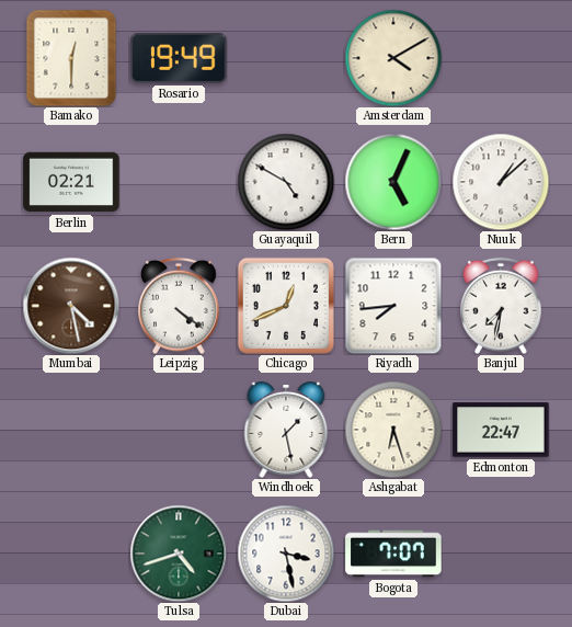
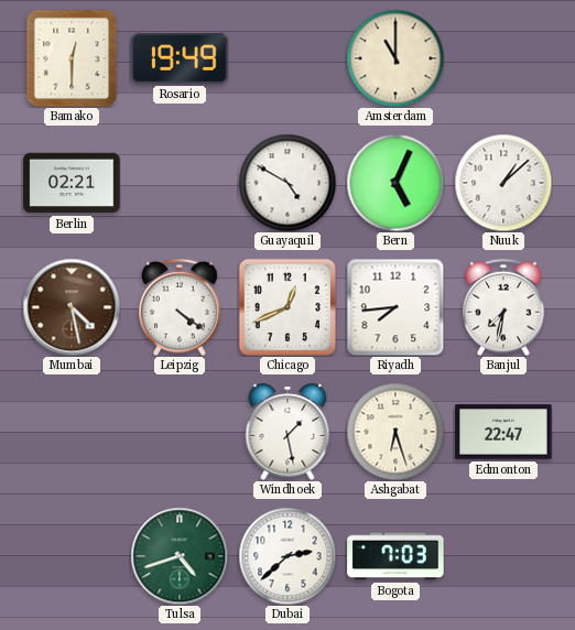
Amsterdam: 4:10 -> 11:00
Dubai: 3:28 -> 2:38
Bogota: 7:07 -> 7:03
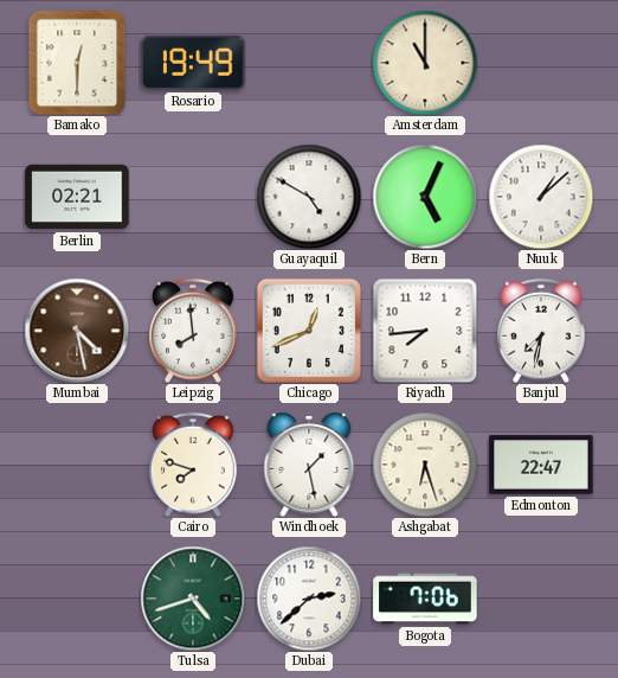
Leipzig: 4:21 -> 7:59
Cairo: none -> 7:48
Bogota: 7:03 -> 7:06
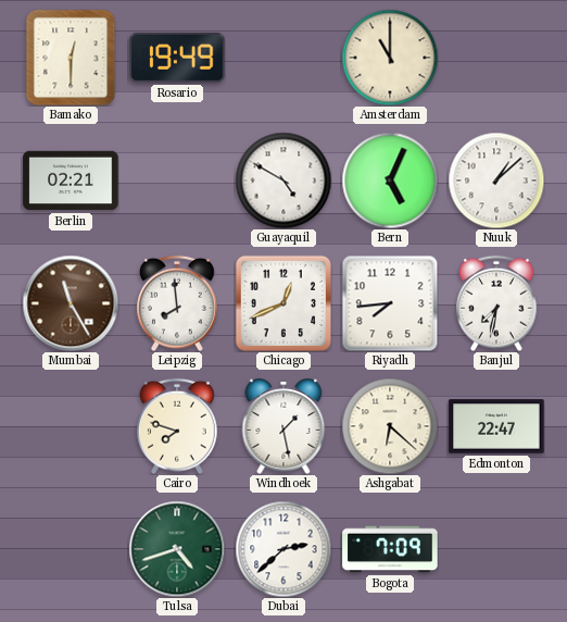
Mumbai: 4:28 -> 11:25
Ashgabat: 6:27 -> 6:22
Bogota: 7:06 -> 7:09
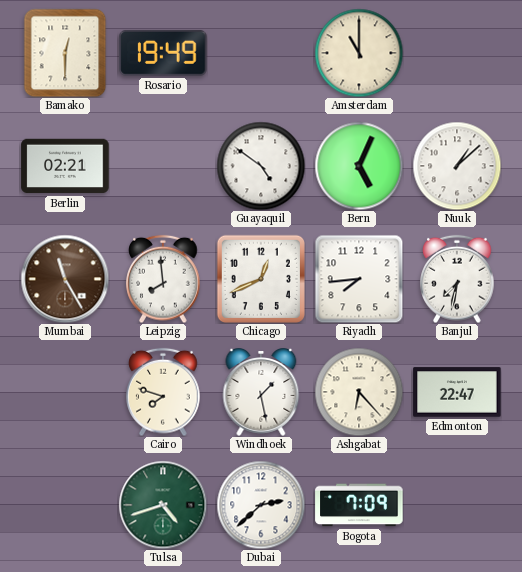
Guayaquil: 4:50 -> 4:51
Ashgabat: 6:22 -> 6:23
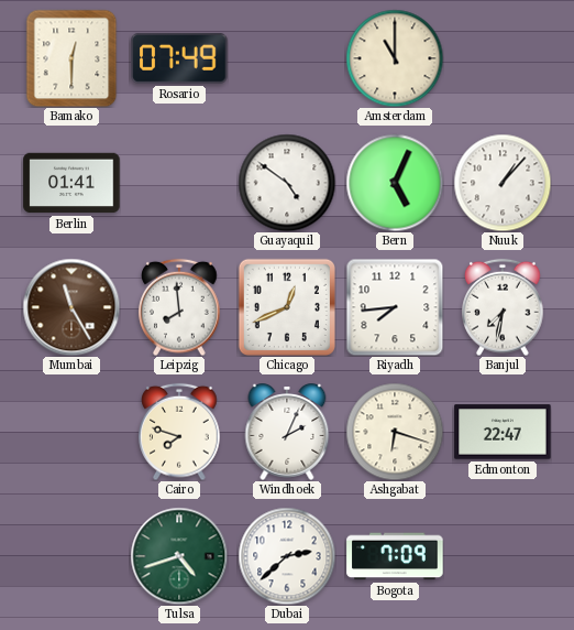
Rosario: 19:49 -> 07:49
Berlin: 02:21 -> 01:41
Nuuk: 1:08 -> 1:07
Windhoek: 1:28 -> 2:04
Ashgabat: 6:23 -> 6:18
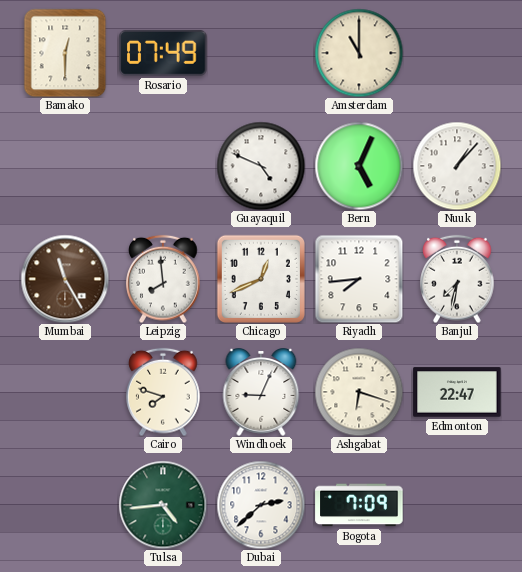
Berlin: 01:41 -> none
Guayaquil: 4:51 -> 4:49
Windhoek: 2:04 -> 9:04
Tulsa: 4:42 -> 4:44
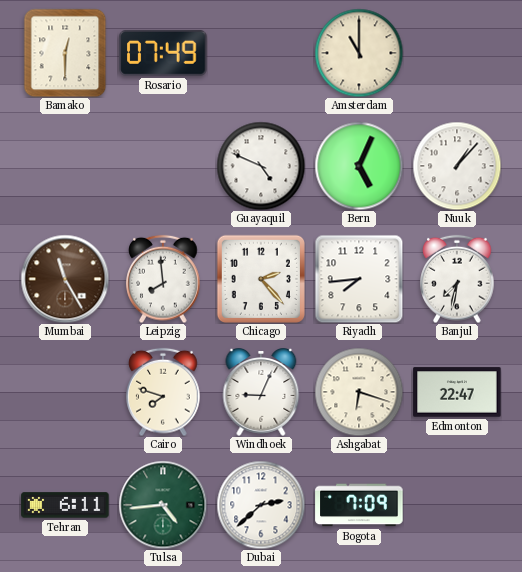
Chicago: 12:41 -> 2:23
Tehran: none -> 6:11
